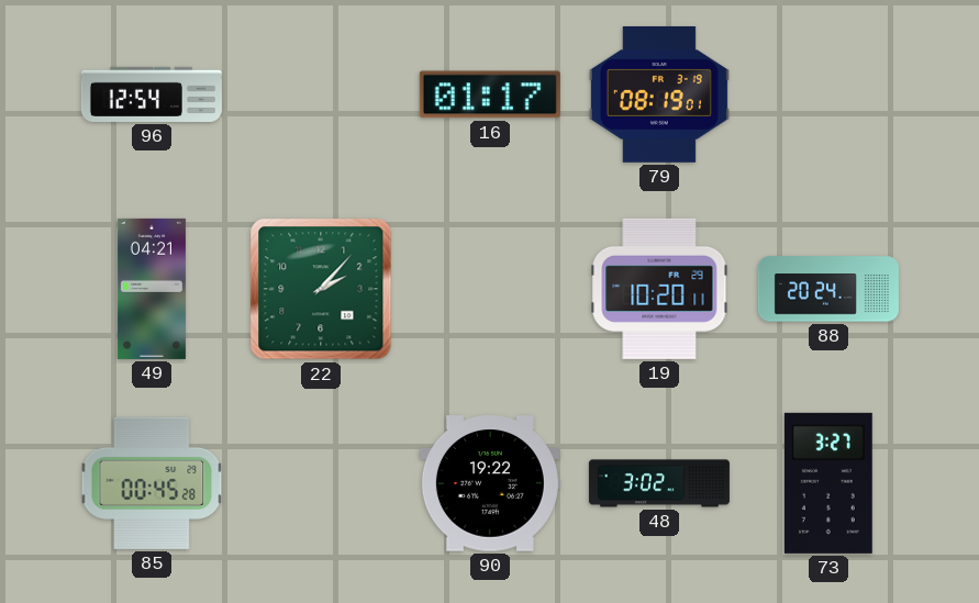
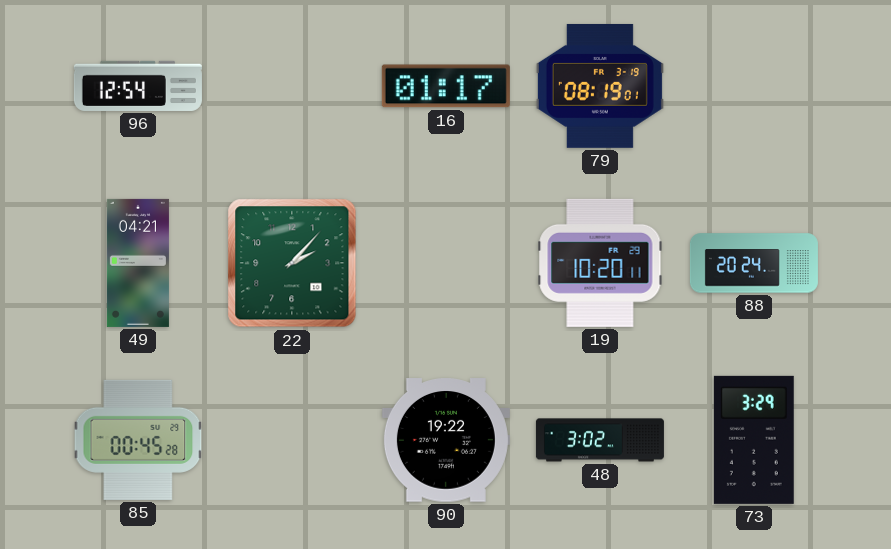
73: 3:27 -> 3:29
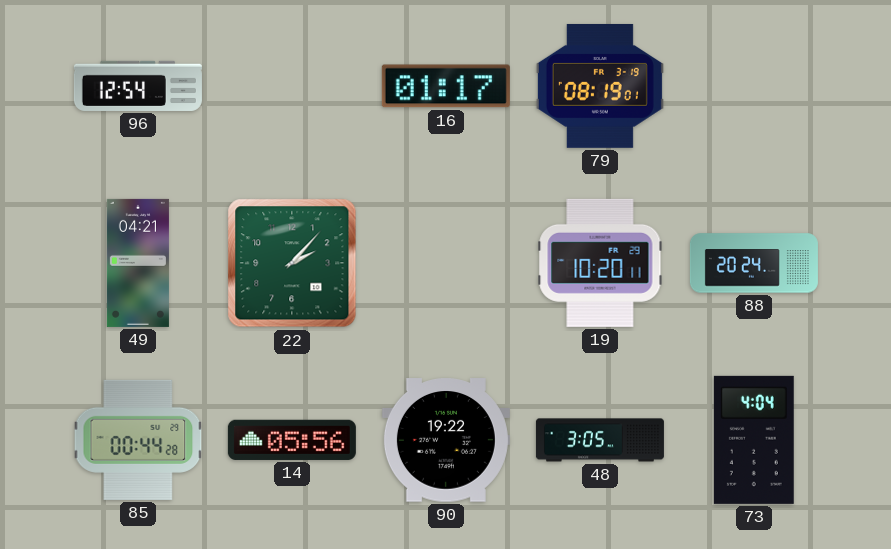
85: 00:45 -> 00:44
14: none -> 05:56
48: 3:02 -> 3:05
73: 3:29 -> 4:04
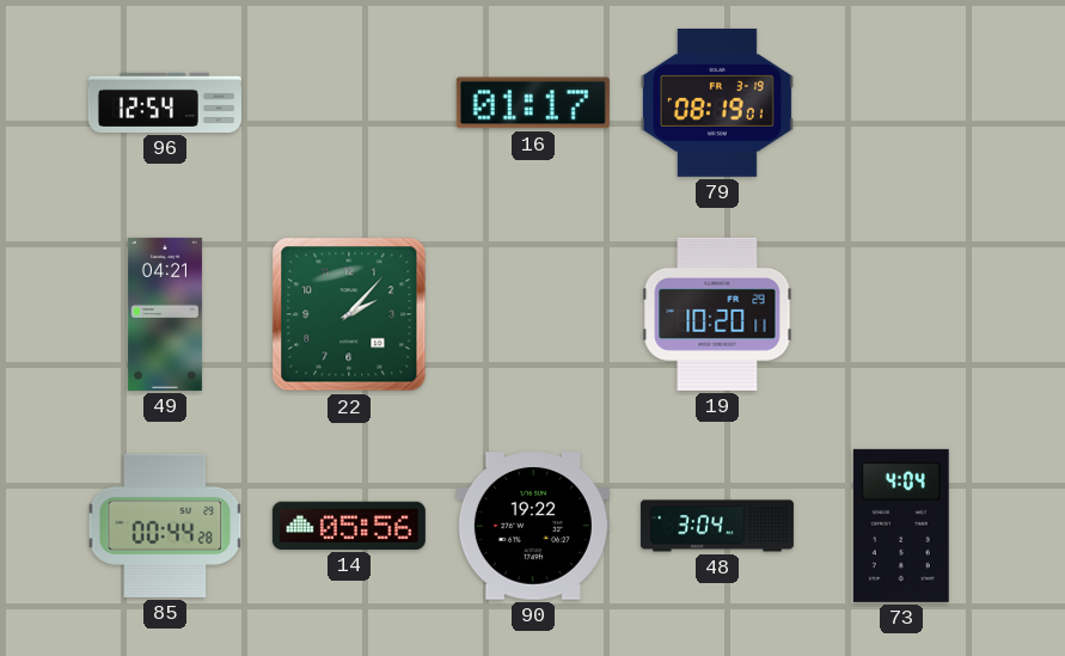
88: 20:24 -> none
48: 3:05 -> 3:04
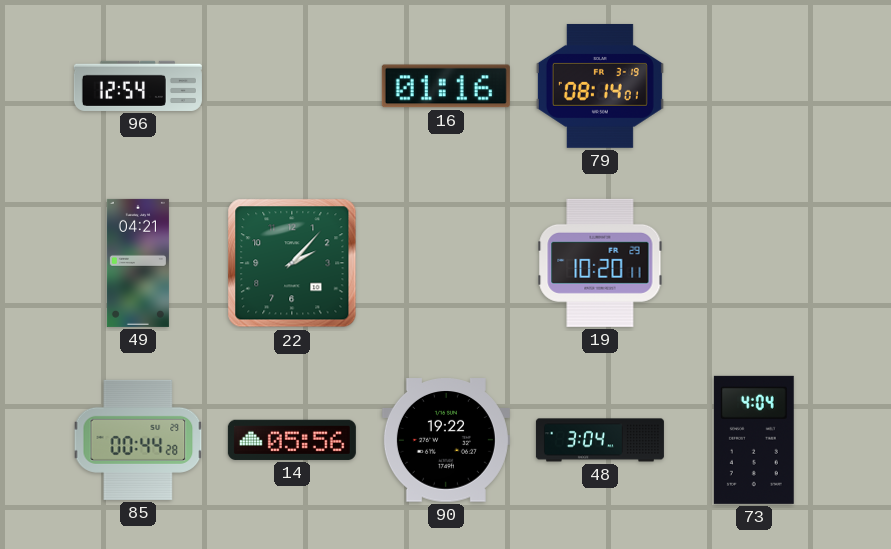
16: 01:17 -> 01:16
79: 08:19 -> 08:14
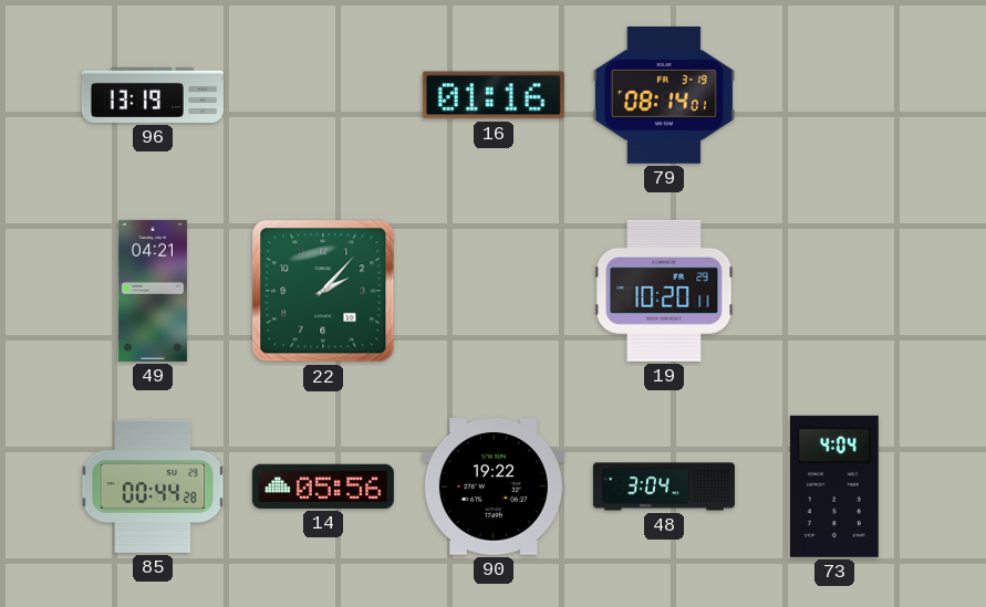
96: 12:54 -> 13:19
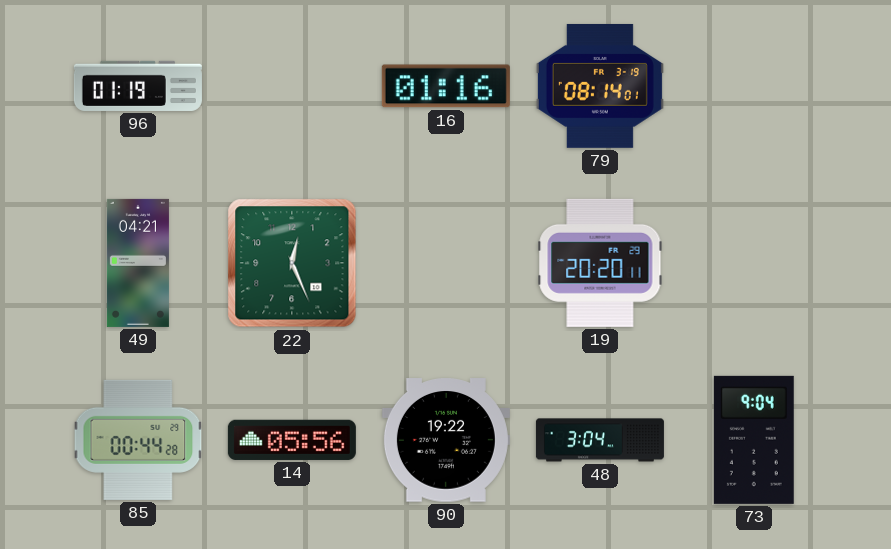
96: 13:19 -> 01:19
22: 2:07 -> 12:26
19: 10:20 -> 20:20
73: 4:04 -> 9:04
